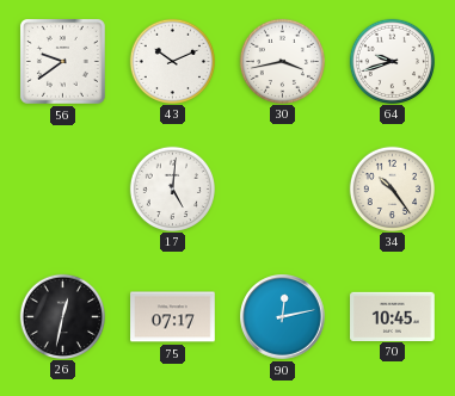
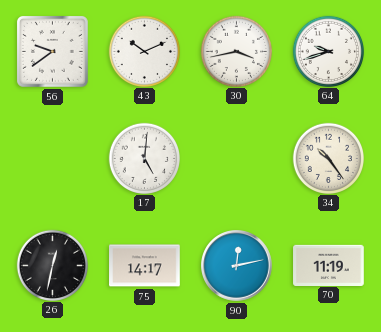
75: 07:17 -> 14:17
70: 10:45 -> 11:19
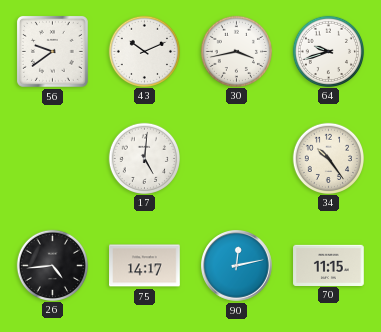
26: 12:32 -> 4:44
70: 11:19 -> 11:15
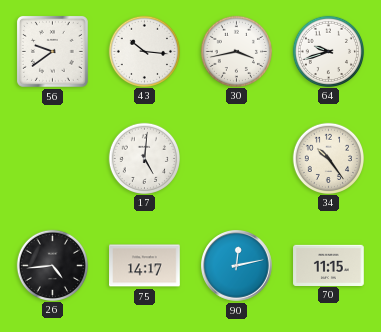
43: 10:11 -> 10:16
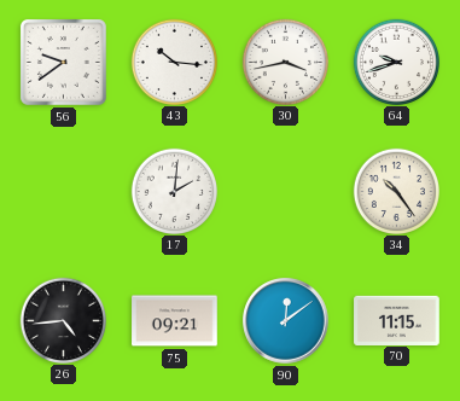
17: 5:01 -> 2:01
75: 14:17 -> 09:21
90: 12:13 -> 12:09
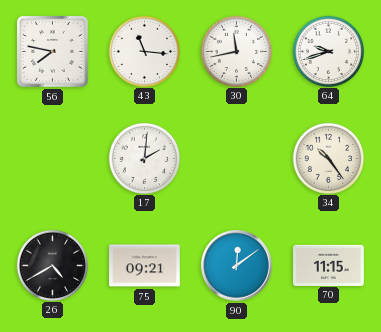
56: 9:39 -> 7:47
43: 10:16 -> 11:16
30: 3:43 -> 11:43
26: 4:44 -> 4:40
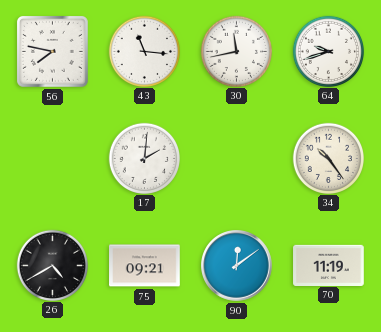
70: 11:15 -> 11:19
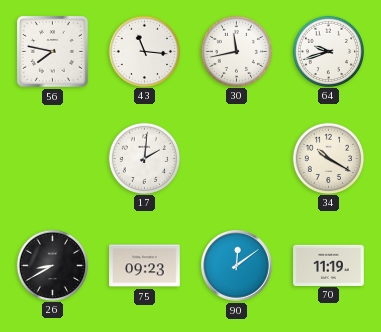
34: 10:24 -> 10:20
26: 4:40 -> 8:40
75: 09:21 -> 09:23
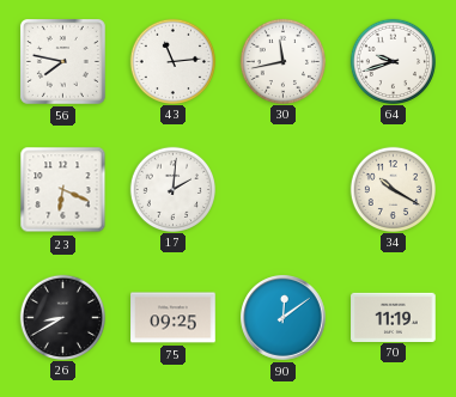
43: 11:16 -> 11:14
23: none -> 6:19
75: 09:23 -> 09:25
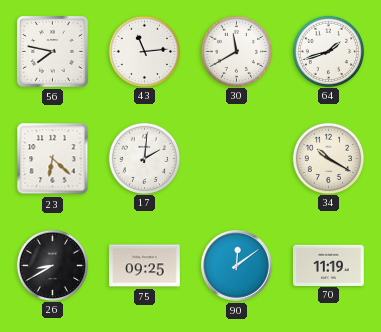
30: 11:43 -> 11:40
64: 9:42 -> 1:42
23: 6:19 -> 6:22
